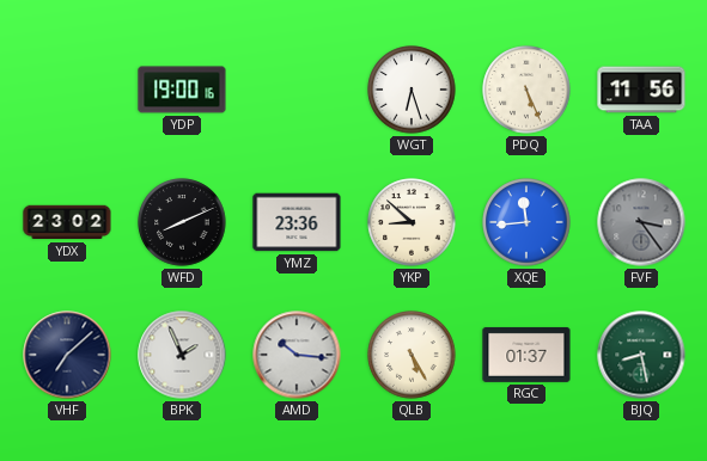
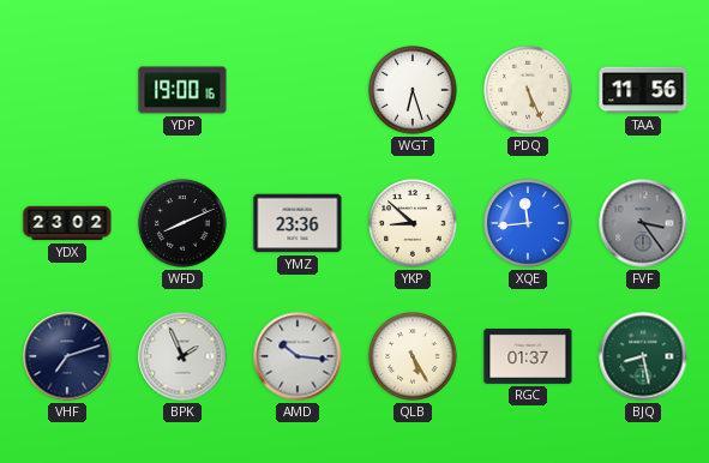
VHF: 7:08 -> 7:12
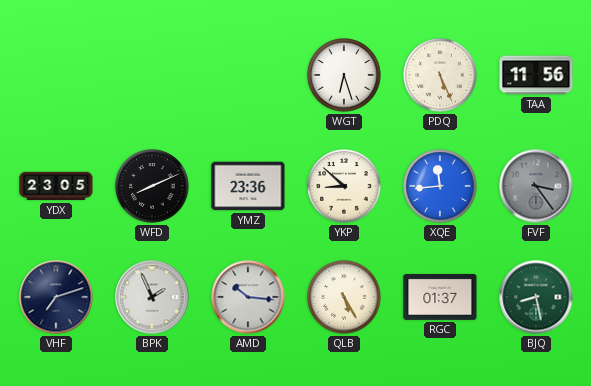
YDP: 19:00 -> none
YDX: 23:02 -> 23:05
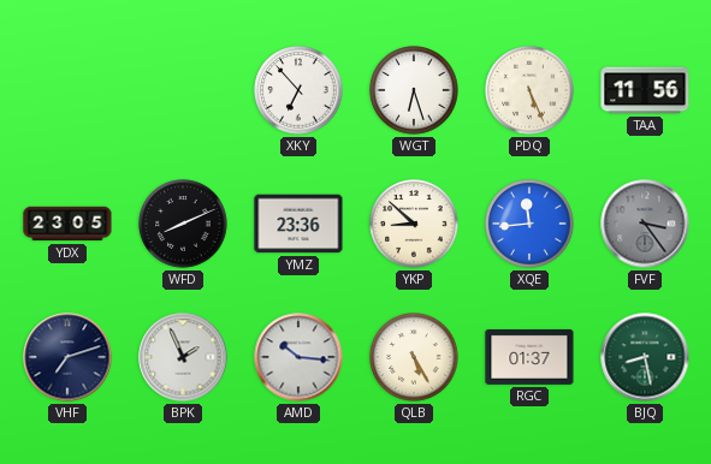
XKY: none -> 6:53
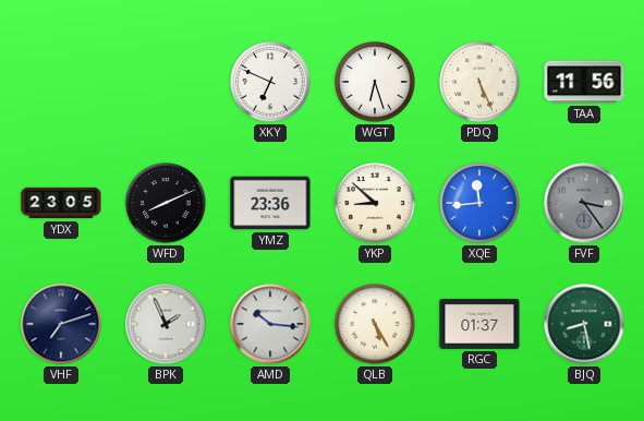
XKY: 6:53 -> 6:49
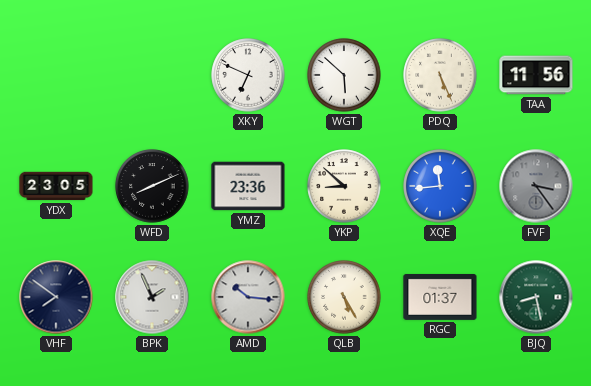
WGT: 6:27 -> 5:52
VHF: 7:12 -> 7:51
